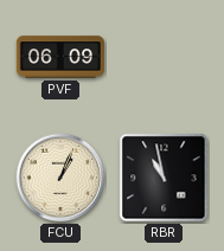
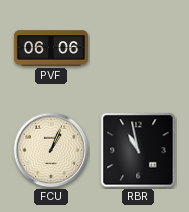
PVF: 06:09 -> 06:06
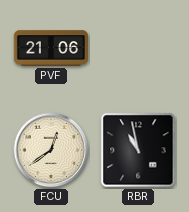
PVF: 06:06 -> 21:06
FCU: 1:04 -> 12:39
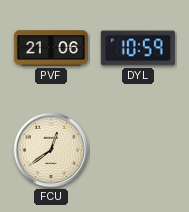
DYL: none -> 10:59
RBR: 10:58 -> none
